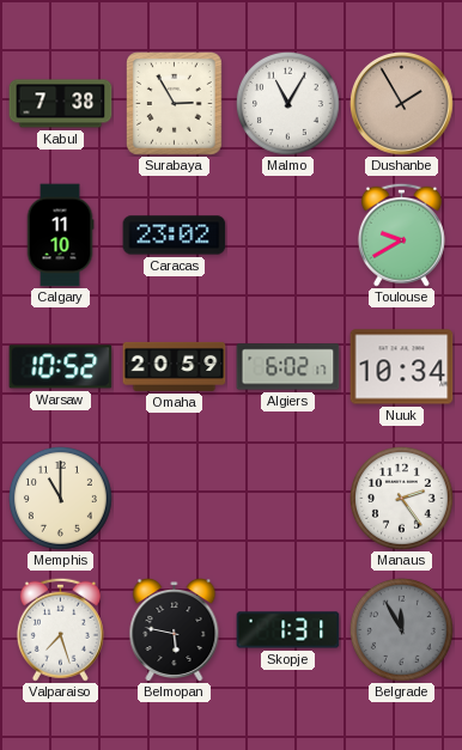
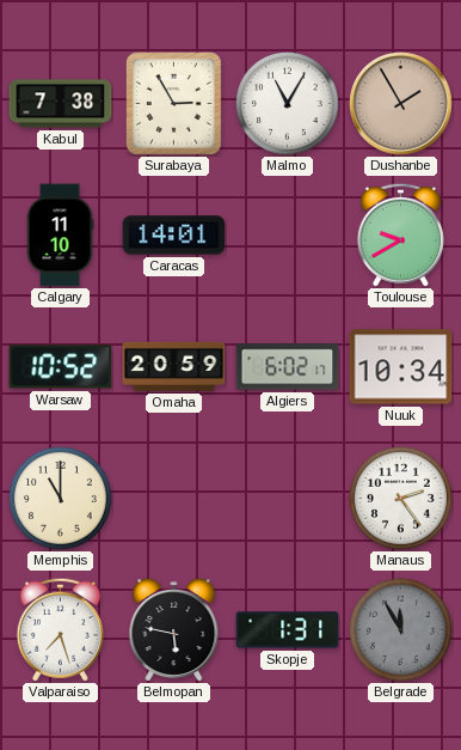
Caracas: 23:02 -> 14:01
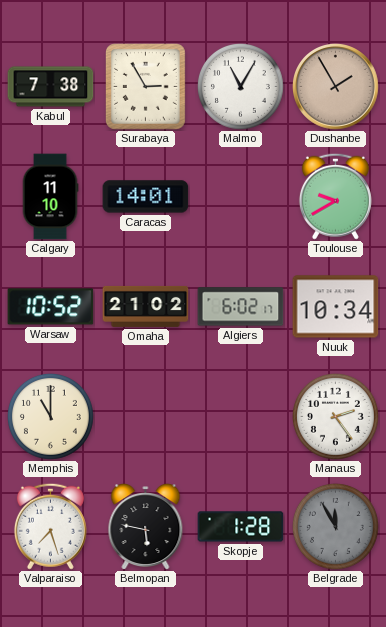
Omaha: 20:59 -> 21:02
Skopje: 1:31 -> 1:28
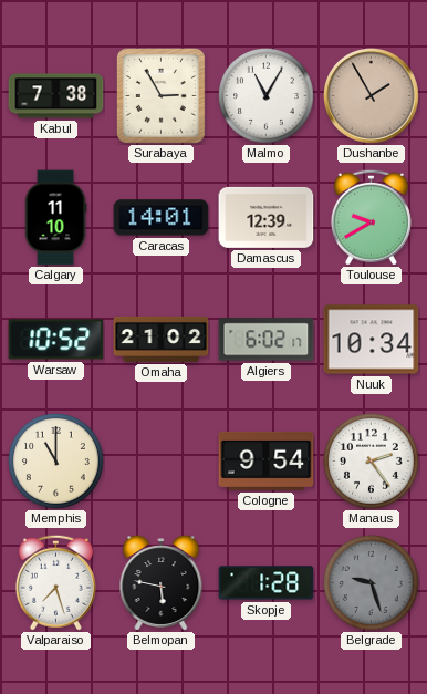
Damascus: none -> 12:39
Cologne: none -> 9:54
Belgrade: 11:55 -> 9:27
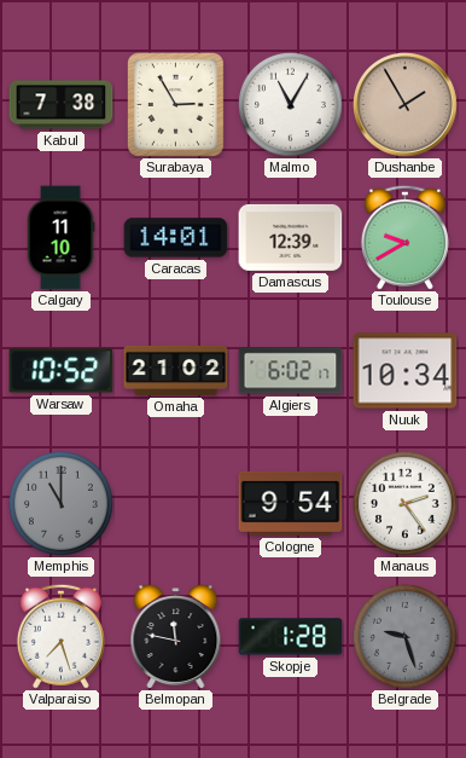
Memphis dial: cream -> grey
Belmopan: 5:47 -> 11:47
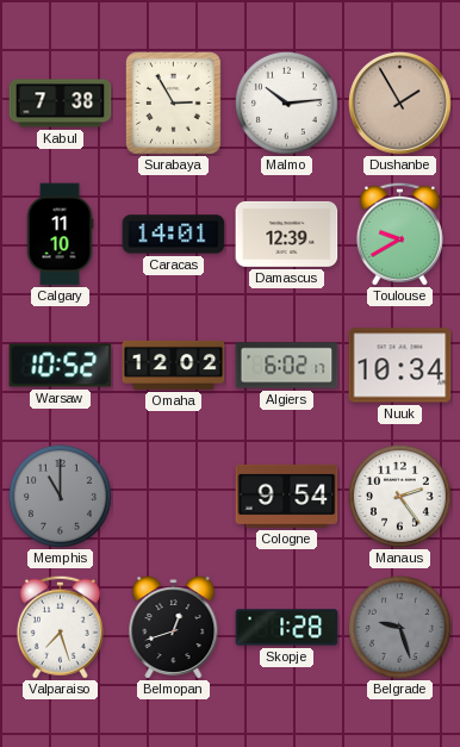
Malmo: 11:05 -> 10:14
Omaha: 21:02 -> 12:02
Belmopan: 11:47 -> 12:42
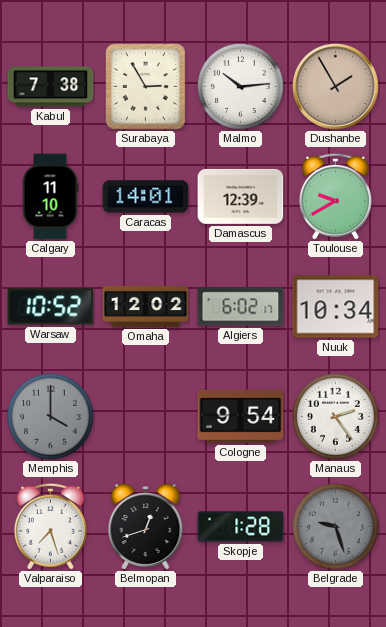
Memphis: 11:00 -> 4:00
